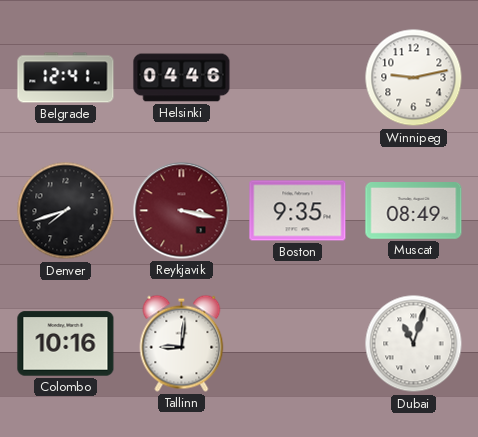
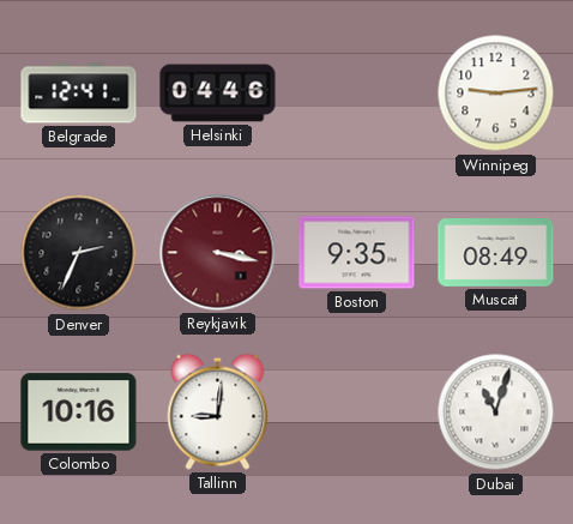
Winnipeg: 9:13 -> 9:14
Denver: 7:42 -> 2:34
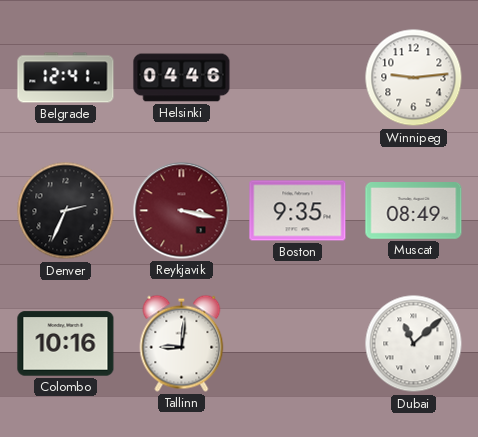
Dubai: 11:03 -> 11:08
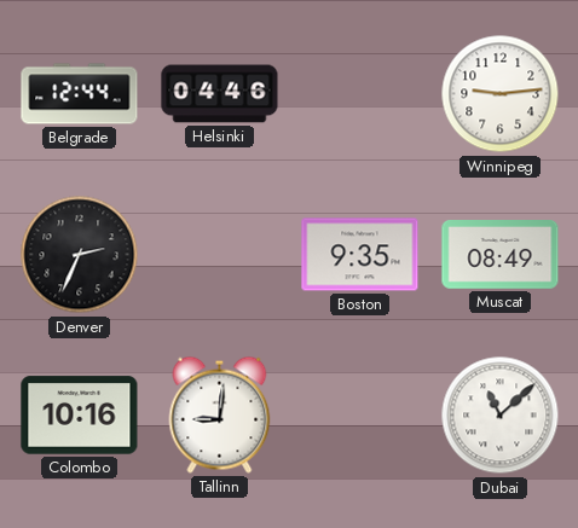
Belgrade: 12:41 -> 12:44
Reykjavik: 3:17 -> none
